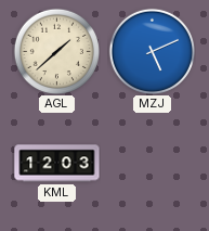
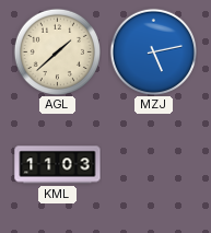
MZJ: 5:11 -> 5:13
KML: 12:03 -> 11:03
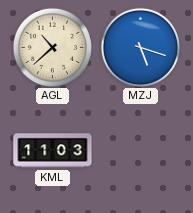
AGL: 1:38 -> 10:38
MZJ: 5:13 -> 5:18
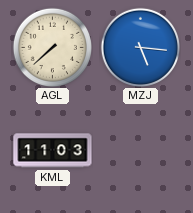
AGL: 10:38 -> 7:38
MZJ: 5:18 -> 5:16
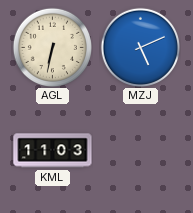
AGL: 7:38 -> 6:32
MZJ: 5:16 -> 5:11
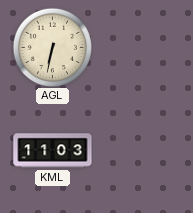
MZJ: 5:11 -> none
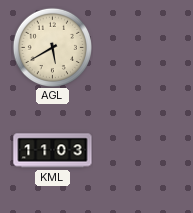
AGL: 6:32 -> 5:40
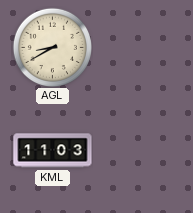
AGL: 5:40 -> 8:40
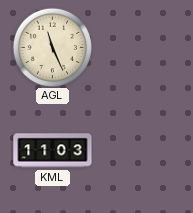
AGL: 8:40 -> 11:26
